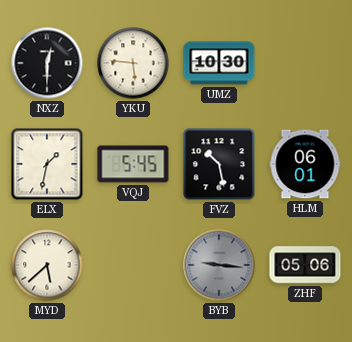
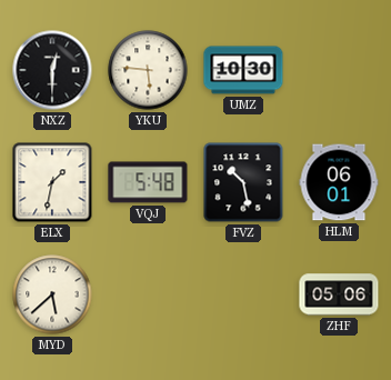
VQJ: 5:45 -> 5:48
BYB: 9:16 -> none
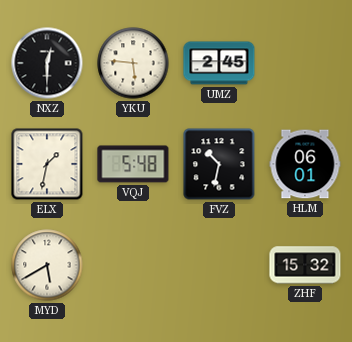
UMZ: 10:30 -> 2:45
FVZ: 10:28 -> 10:32
MYD: 5:38 -> 5:40
ZHF: 05:06 -> 15:32
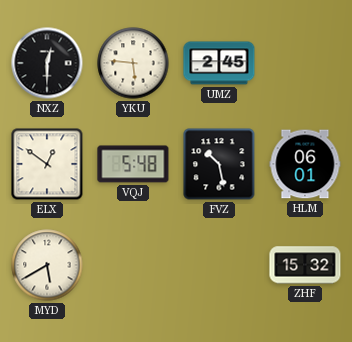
ELX: 1:32 -> 12:51
FVZ: 10:32 -> 10:28
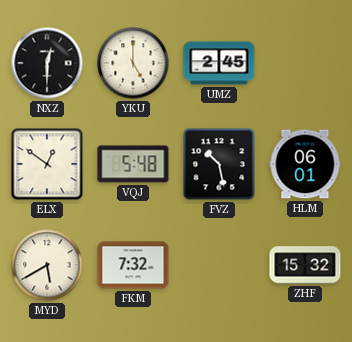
YKU: 5:46 -> 5:00
FKM: none -> 7:32
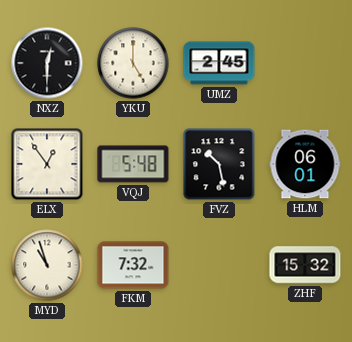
ELX: 12:51 -> 12:54
MYD: 5:40 -> 10:57
